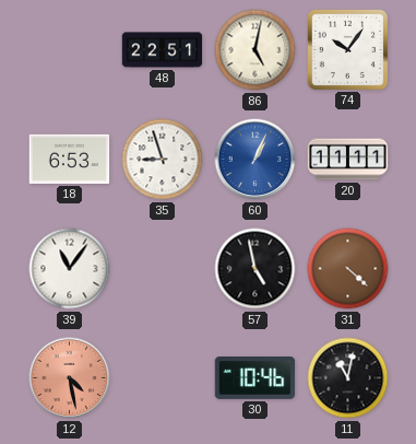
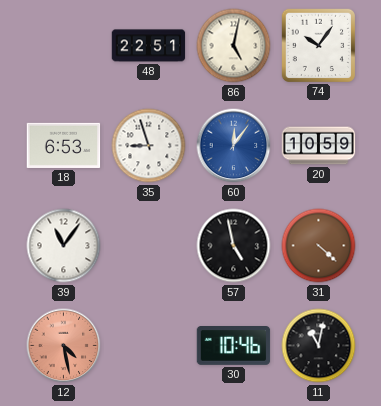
60: 1:04 -> 12:06
20: 11:11 -> 10:59
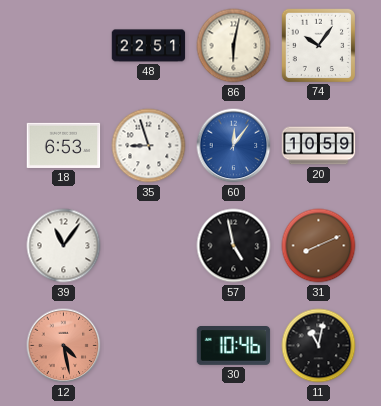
86: 5:02 -> 6:02
31: 4:22 -> 8:11
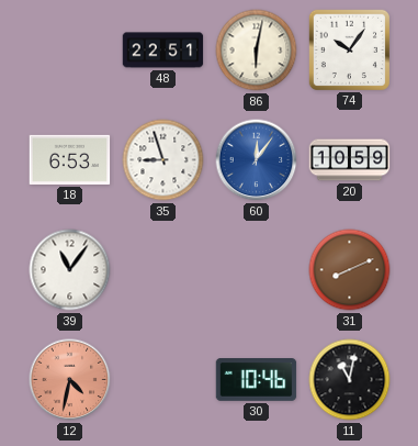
57: 4:58 -> none
12: 4:28 -> 4:32
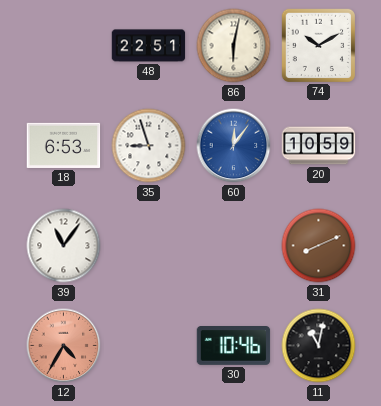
74: 10:06 -> 10:10
12: 4:32 -> 4:35
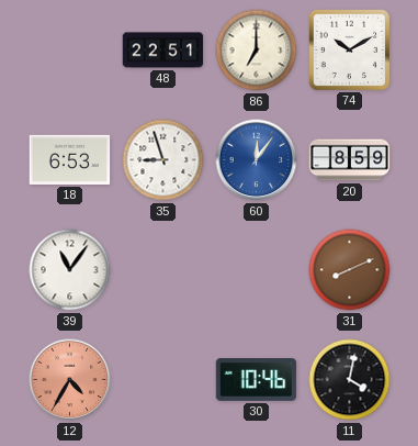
86: 6:02 -> 7:00
20: 10:59 -> 8:59
11: 11:02 -> 4:02
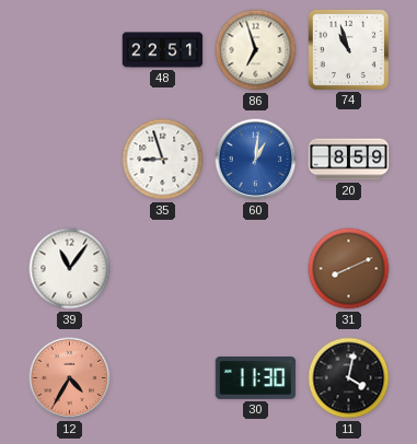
86: 7:00 -> 6:57
74: 10:10 -> 10:57
18: 6:53 -> none
60: 12:06 -> 1:01
30: 10:46 -> 11:30
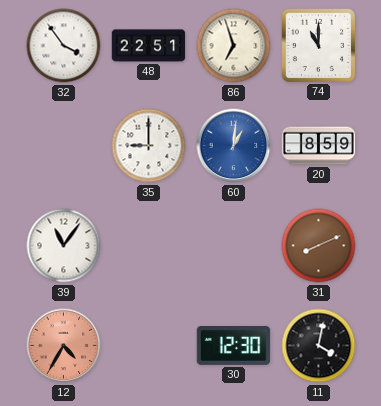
32: none -> 3:54
74: 10:57 -> 11:00
35: 8:57 -> 9:00
30: 11:30 -> 12:30
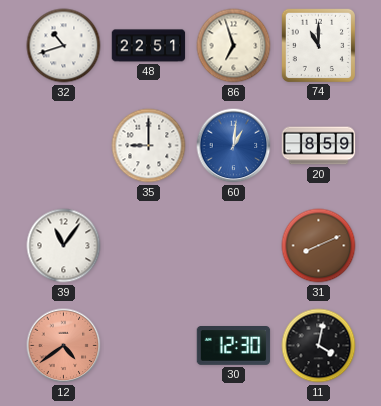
32: 3:54 -> 10:42
12: 4:35 -> 4:39
